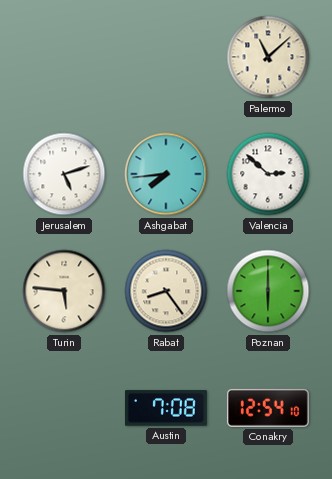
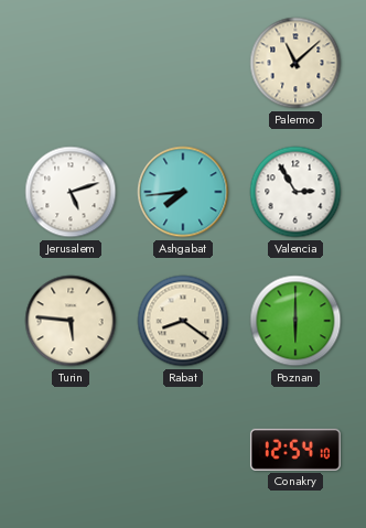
Valencia: 2:52 -> 2:55
Rabat: 8:24 -> 8:21
Austin: 7:08 -> none
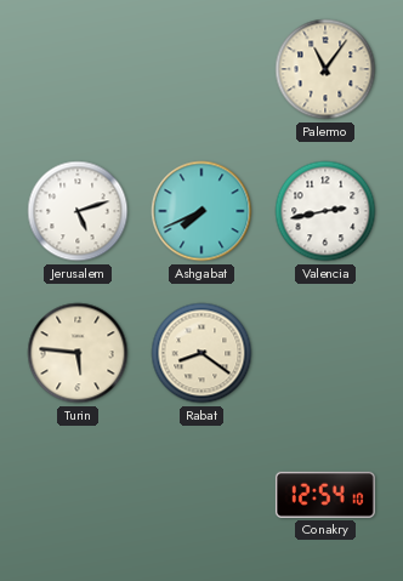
Palermo: 11:08 -> 11:06
Ashgabat: 7:44 -> 7:41
Valencia: 2:55 -> 2:43
Poznan: 6:00 -> none
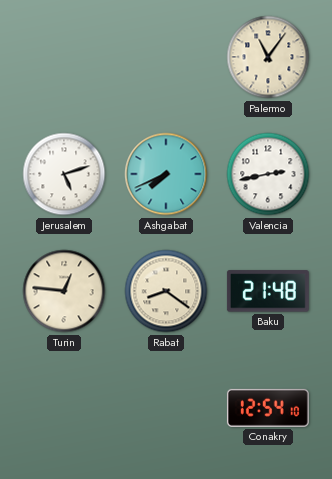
Turin: 5:46 -> 12:46
Baku: none -> 21:48
